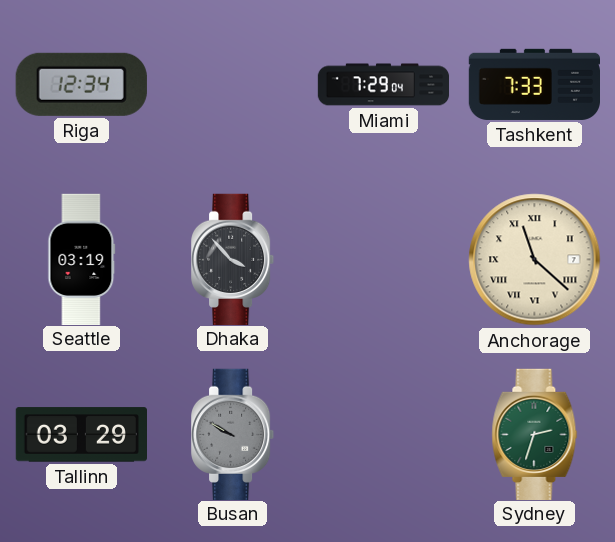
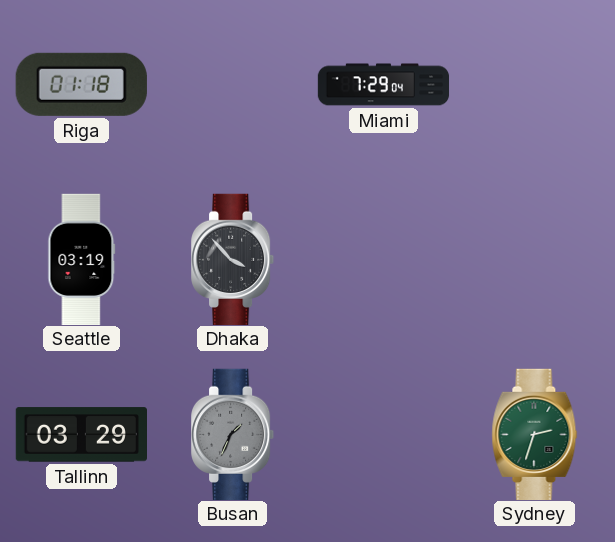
Riga: 12:34 -> 01:18
Tashkent: 7:33 -> none
Anchorage: 11:22 -> none
Busan: 9:50 -> 1:34
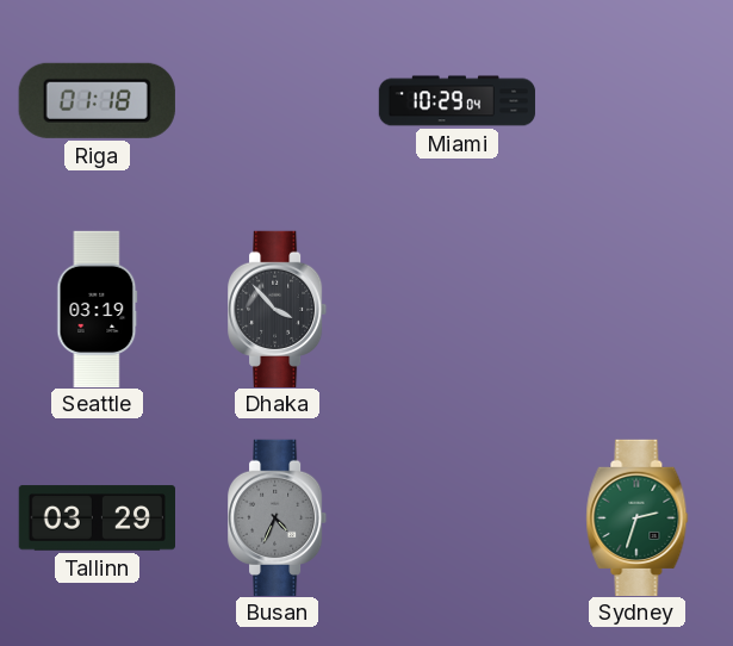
Miami: 7:29 -> 10:29
Busan: 1:34 -> 4:34
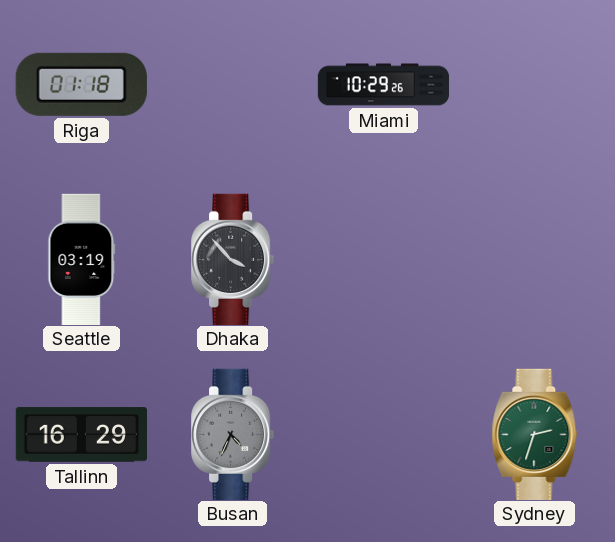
Miami: 10:29:04 -> 10:29:26
Tallinn: 03:29 -> 16:29
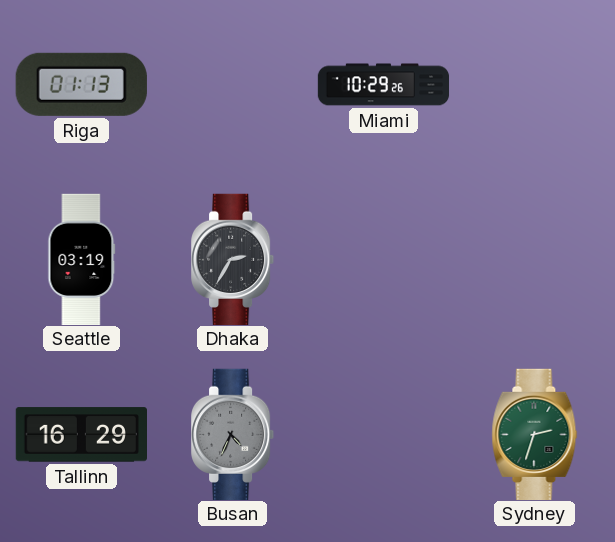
Riga: 01:18 -> 01:13
Dhaka: 3:53 -> 2:35
